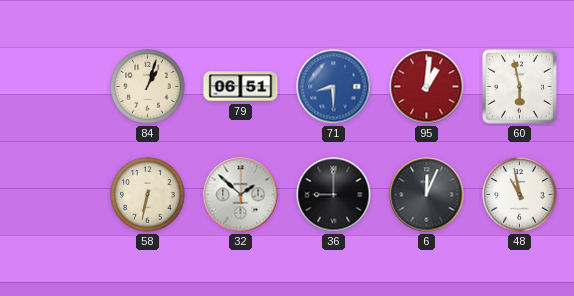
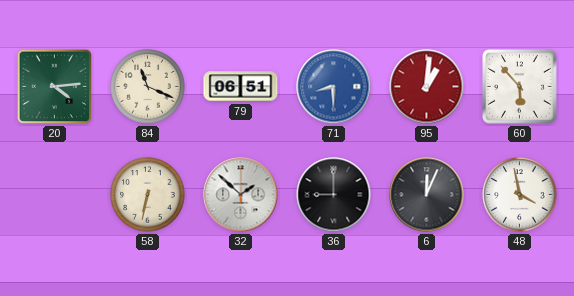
20: none -> 4:14
84: 1:03 -> 11:19
60: 5:58 -> 5:53
48: 10:58 -> 3:58
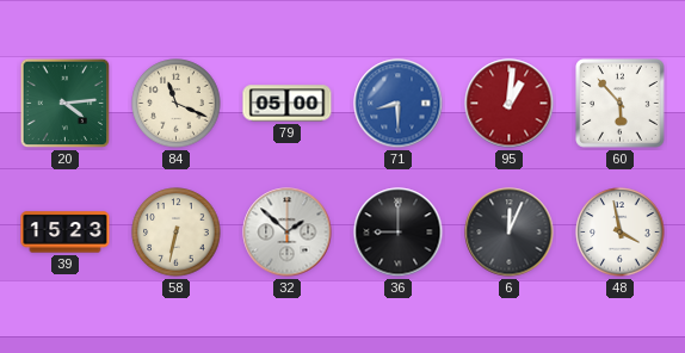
79: 06:51 -> 05:00
39: none -> 15:23
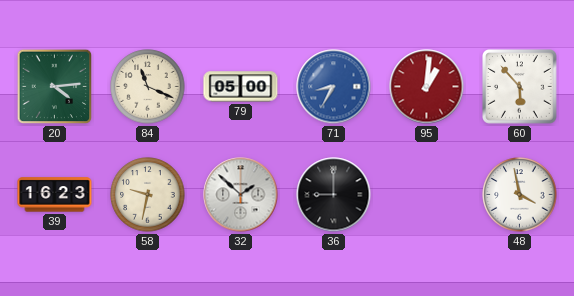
71: 8:30 -> 8:35
39: 15:23 -> 16:23
58: 6:32 -> 9:32
6: 12:04 -> none
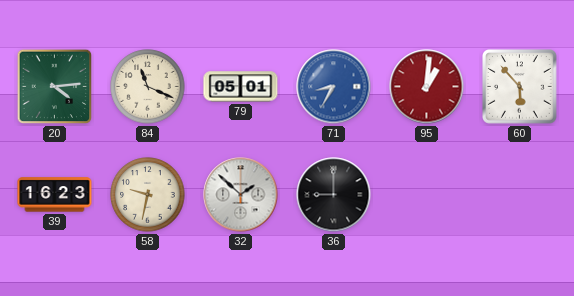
79: 05:00 -> 05:01
48: 3:58 -> none
